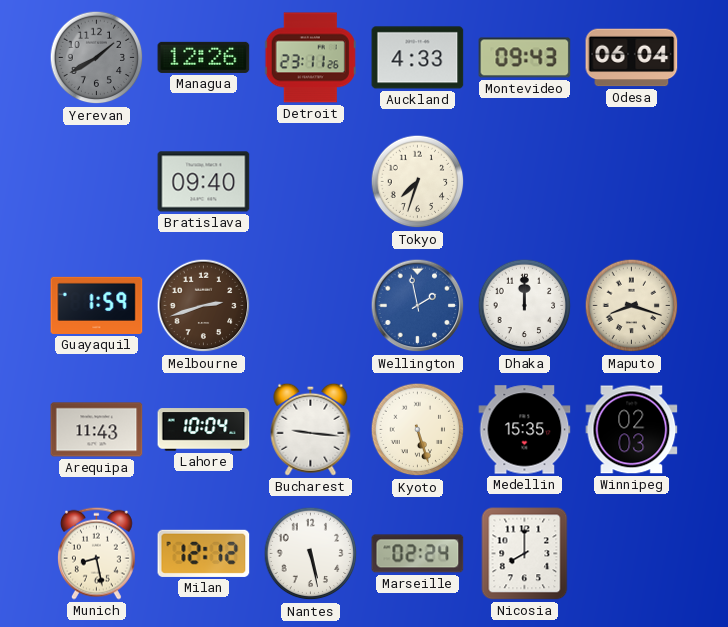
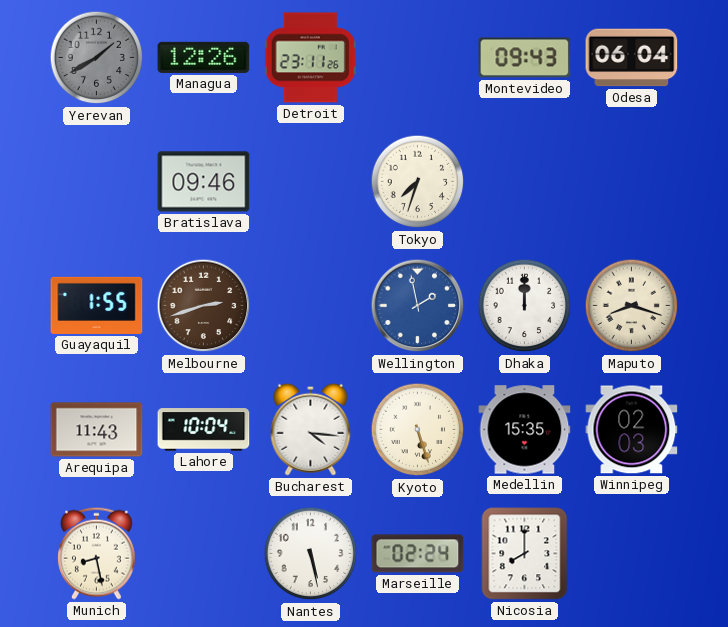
Auckland: 4:33 -> none
Bratislava: 09:40 -> 09:46
Guayaquil: 1:59 -> 1:55
Bucharest: 9:16 -> 4:16
Milan: 12:12 -> none
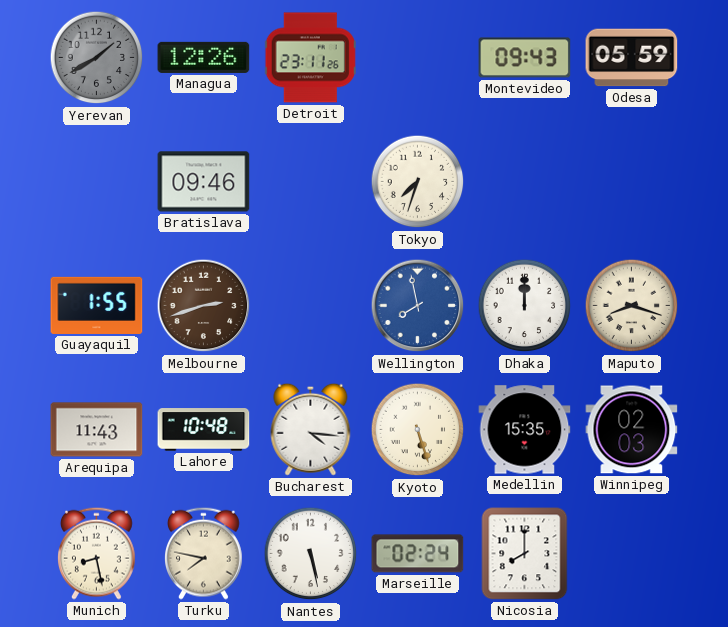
Odesa: 06:04 -> 05:59
Wellington: 1:58 -> 7:58
Lahore: 10:04 -> 10:48
Turku: none -> 7:47
